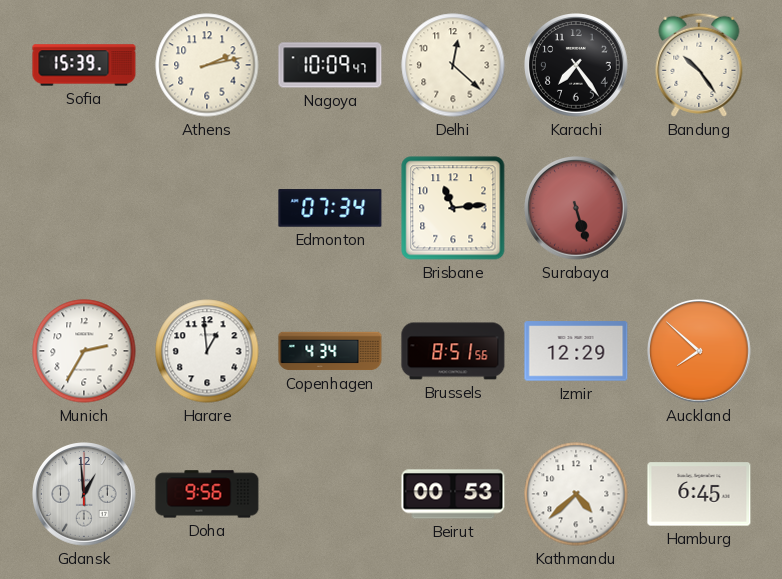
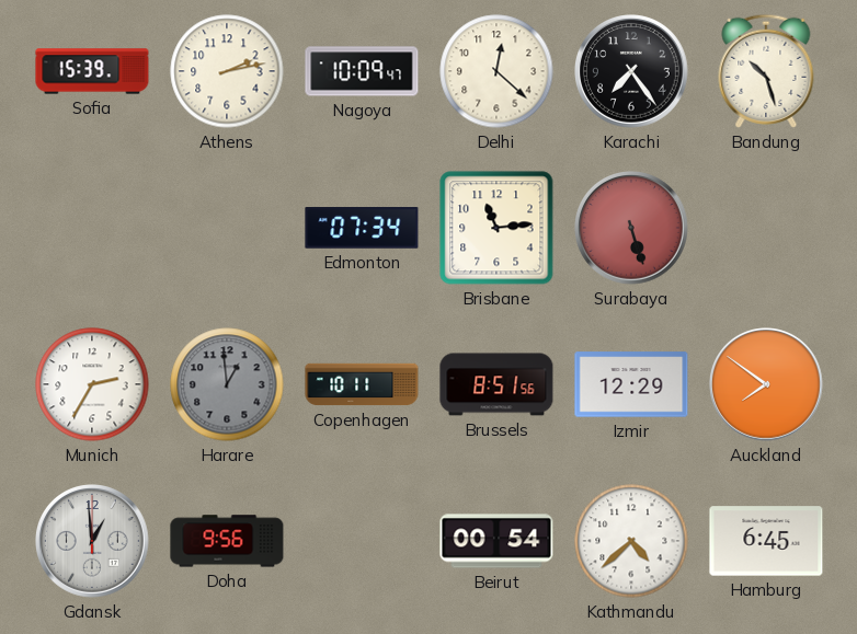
Bandung: 10:24 -> 10:27
Harare dial: white -> grey
Copenhagen: 4:34 -> 10:11
Auckland: 7:52 -> 7:51
Beirut: 00:53 -> 00:54
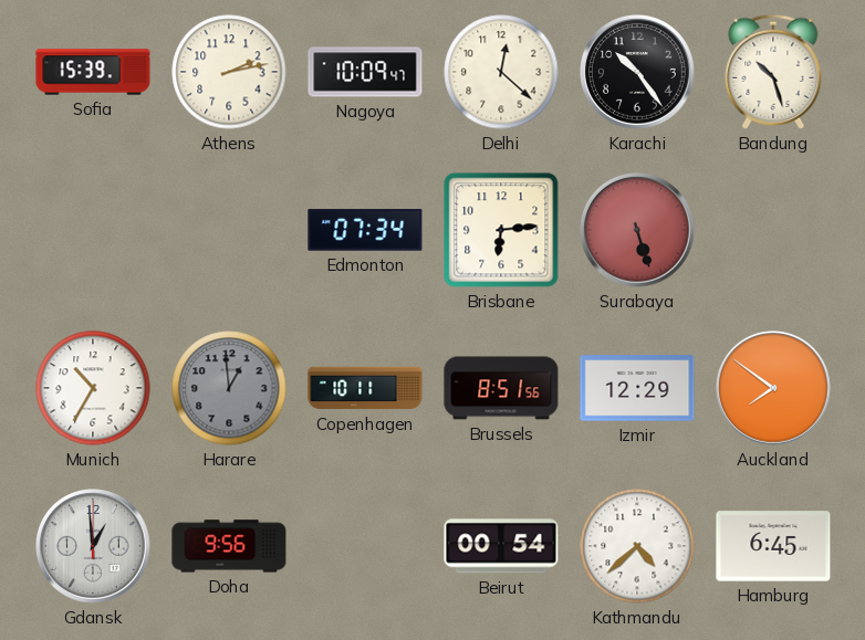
Karachi: 7:24 -> 10:24
Brisbane: 11:14 -> 6:14
Munich: 2:35 -> 10:35
